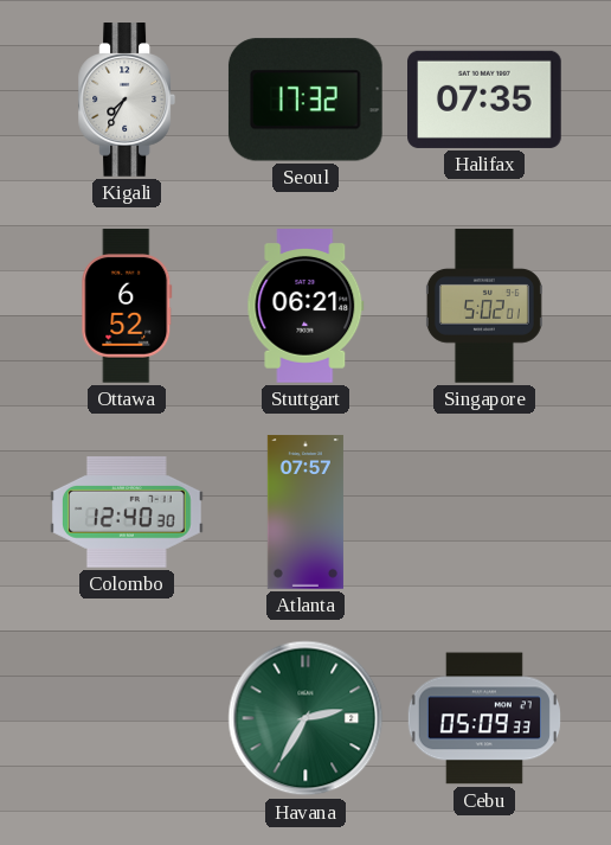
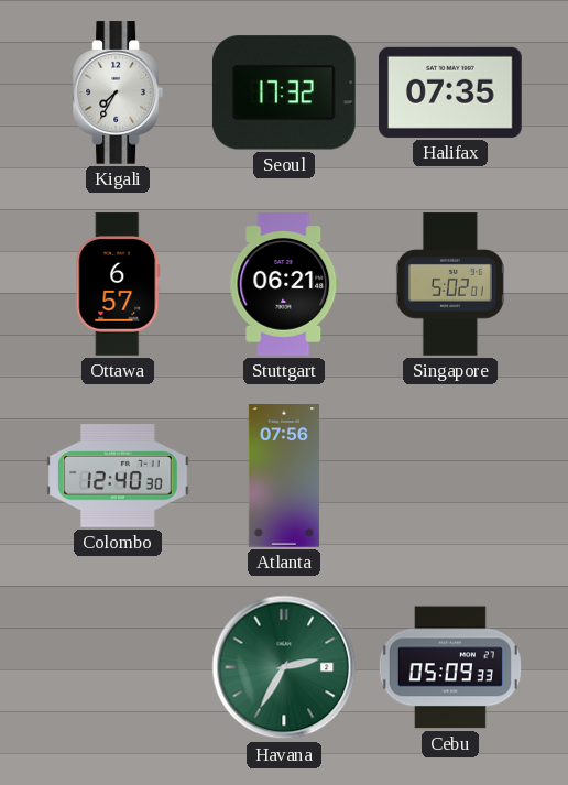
Ottawa: 6:52 -> 6:57
Atlanta: 07:57 -> 07:56
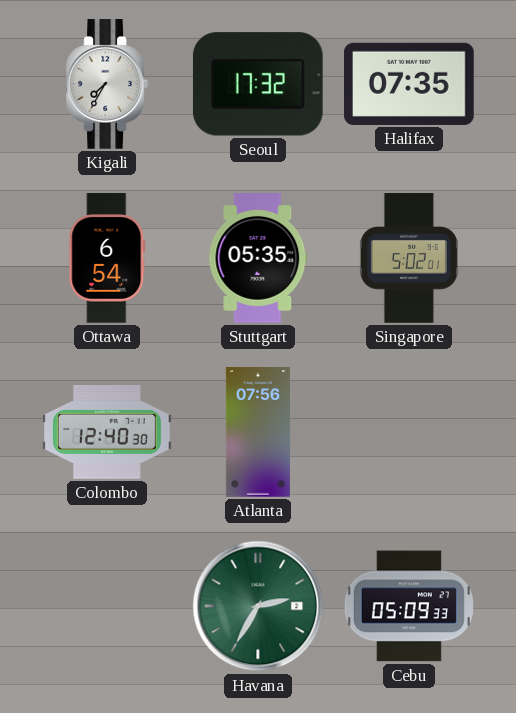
Ottawa: 6:57 -> 6:54
Stuttgart: 06:21 -> 05:35
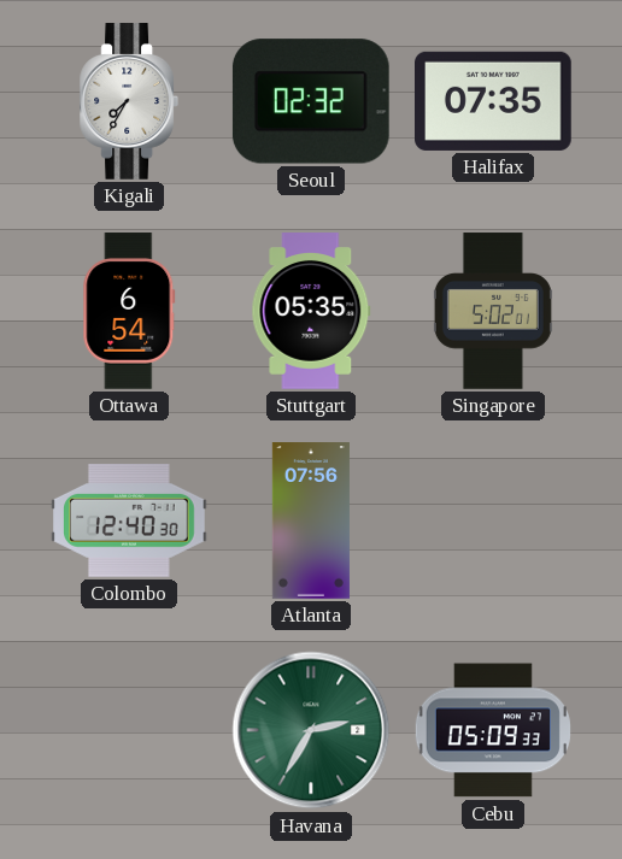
Seoul: 17:32 -> 02:32
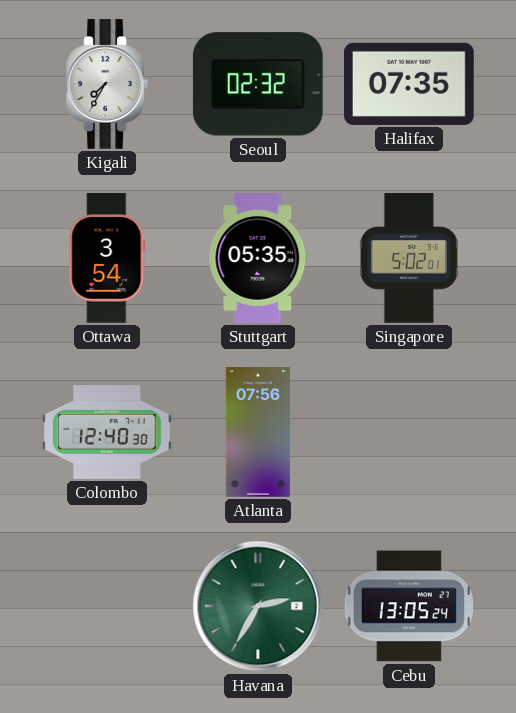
Ottawa: 6:54 -> 3:54
Cebu: 05:09 -> 13:05
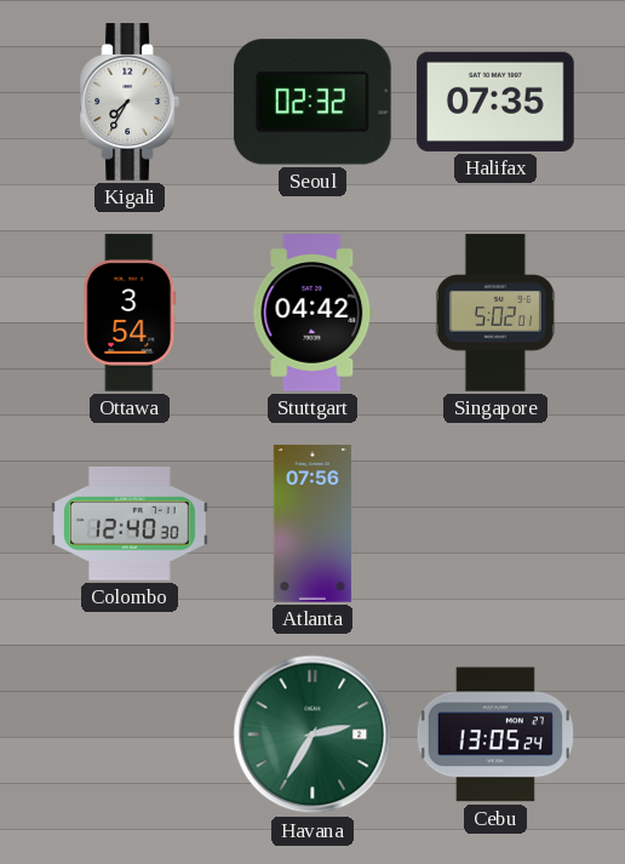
Stuttgart: 05:35 -> 04:42
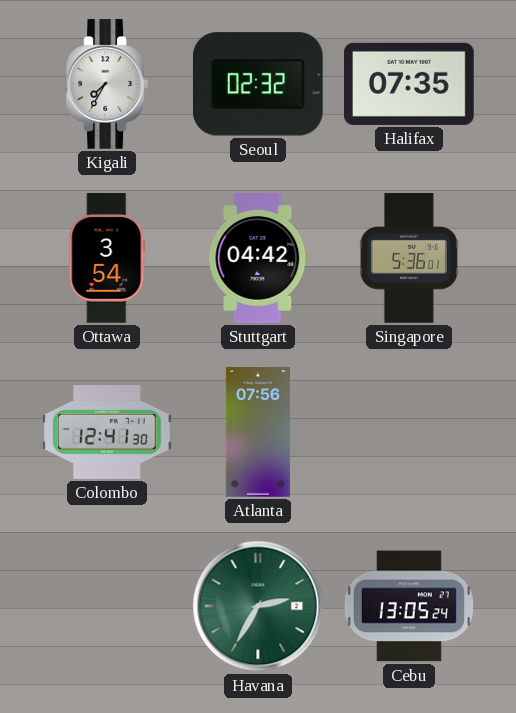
Singapore: 5:02 -> 5:36
Colombo: 12:40 -> 12:41
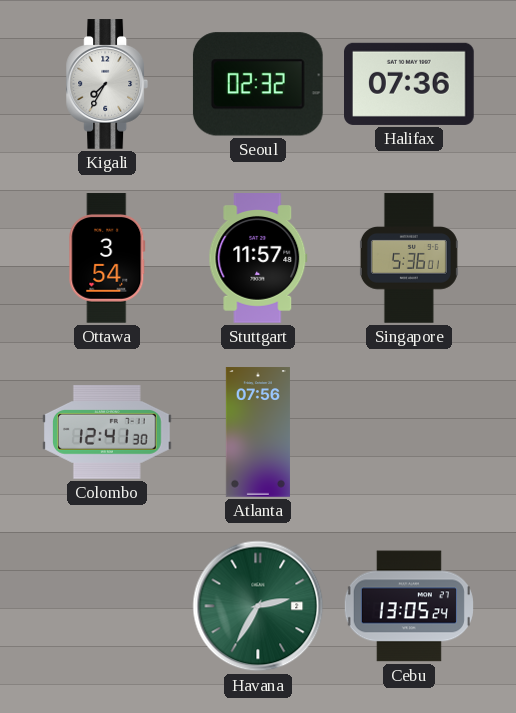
Halifax: 07:35 -> 07:36
Stuttgart: 04:42 -> 11:57
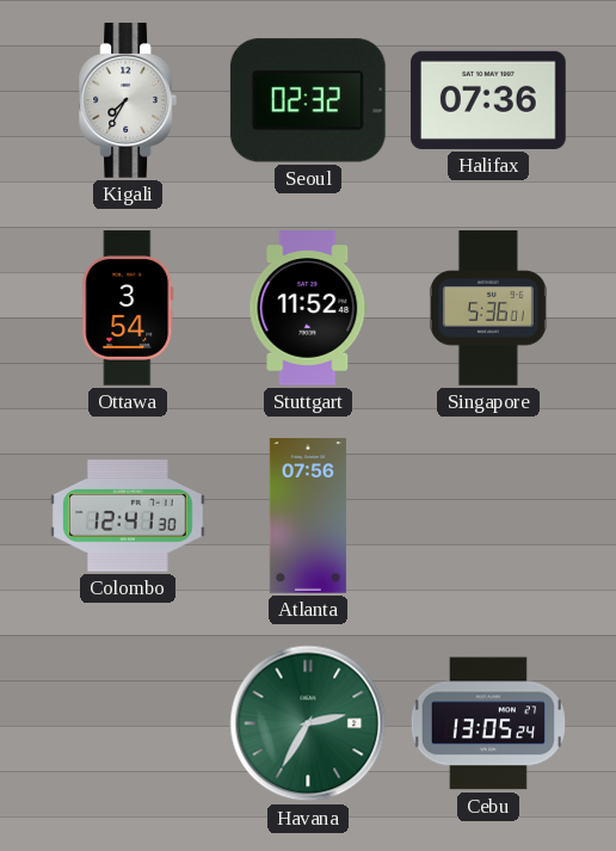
Stuttgart: 11:57 -> 11:52
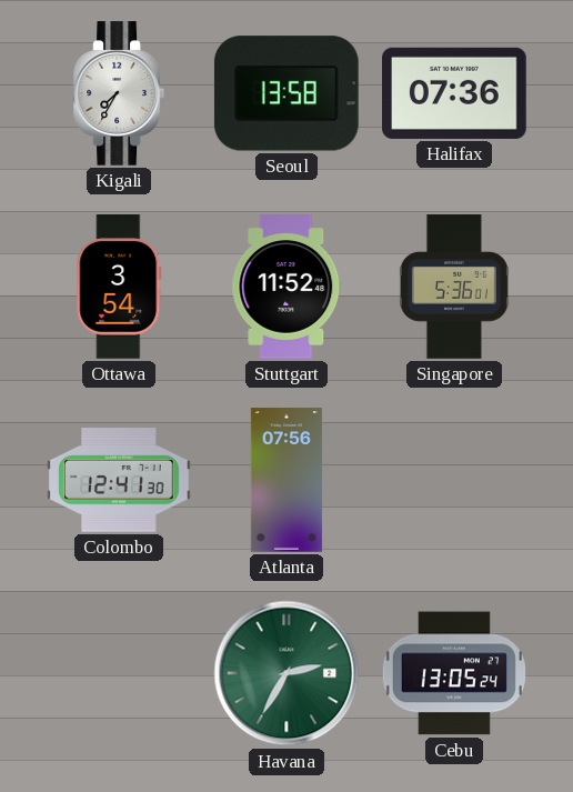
Seoul: 02:32 -> 13:58
